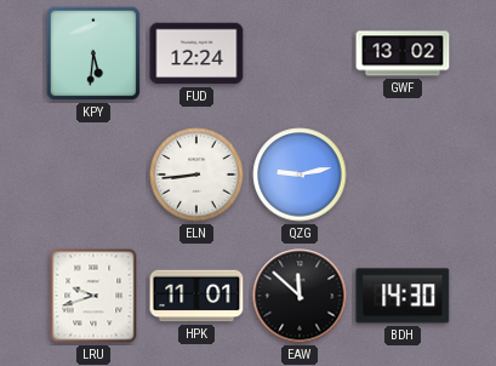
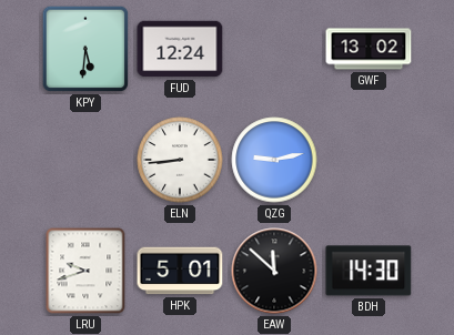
HPK: 11:01 -> 5:01
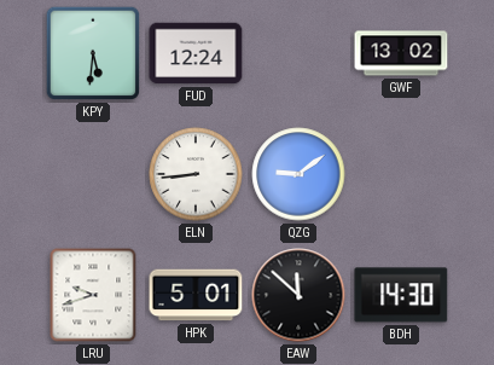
QZG: 9:13 -> 9:09
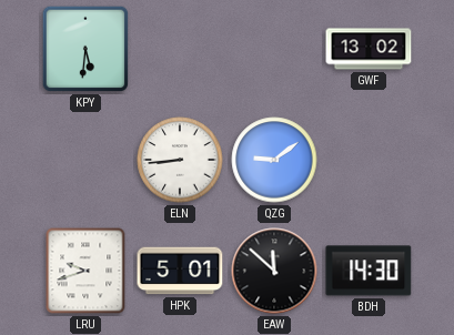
FUD: 12:24 -> none
